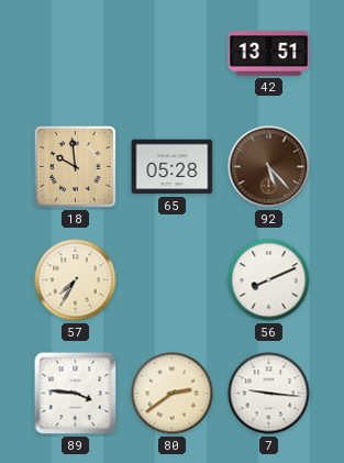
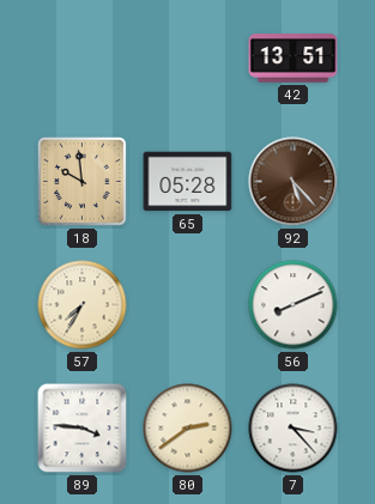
7: 9:16 -> 3:23
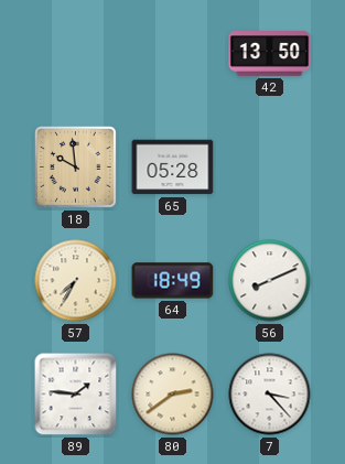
42: 13:51 -> 13:50
92: 5:23 -> none
64: none -> 18:49
89: 3:46 -> 1:46
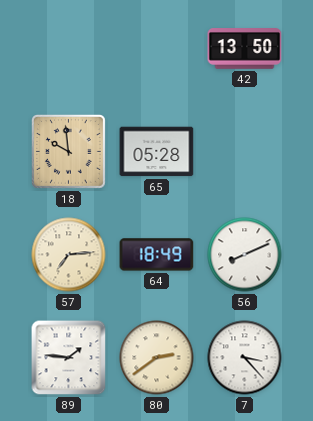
57: 7:35 -> 7:14
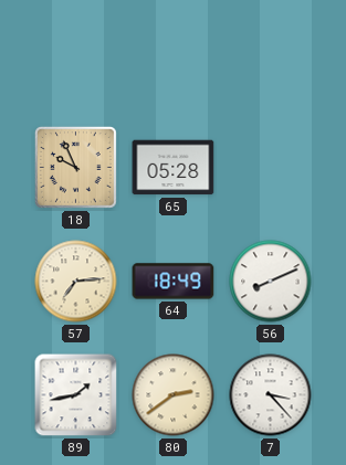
42: 13:50 -> none
18: 9:59 -> 9:56
89: 1:46 -> 1:43
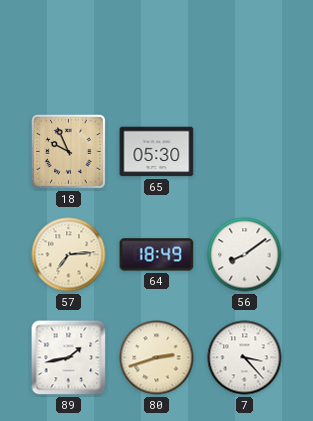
65: 05:28 -> 05:30
56: 8:11 -> 8:09
80: 2:39 -> 2:42
